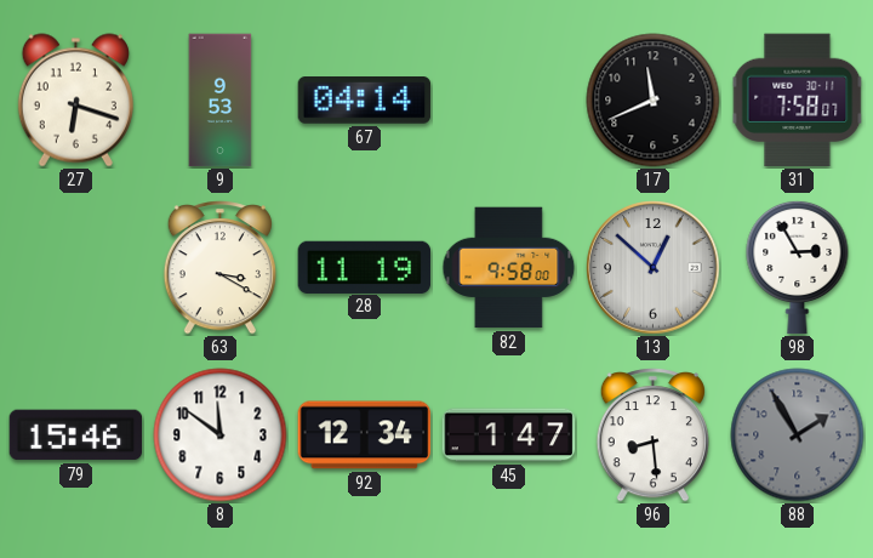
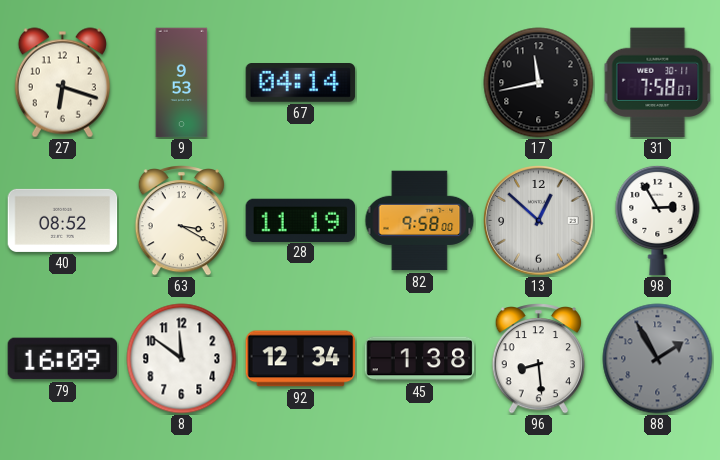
17: 11:41 -> 11:43
40: none -> 08:52
79: 15:46 -> 16:09
45: 1:47 -> 1:38
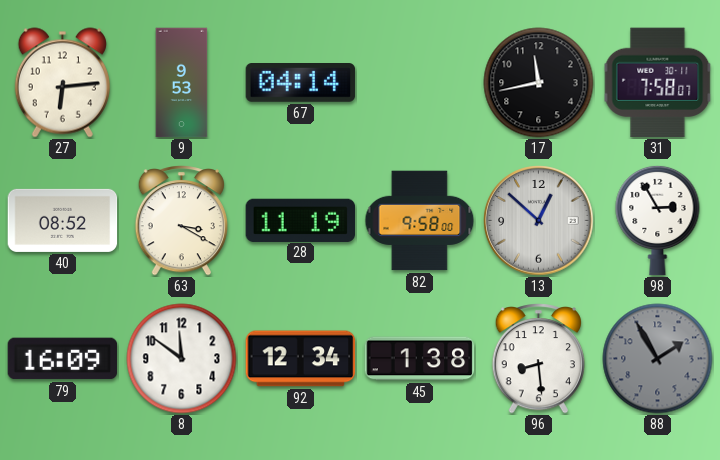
27: 6:18 -> 6:14
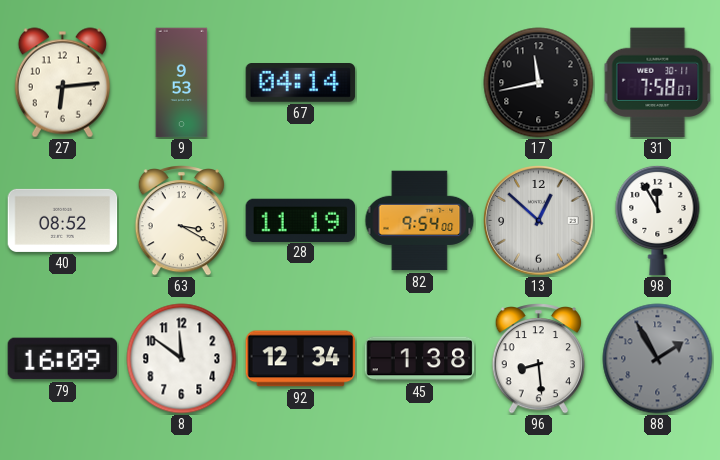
82: 9:58 -> 9:54
98: 2:55 -> 11:55
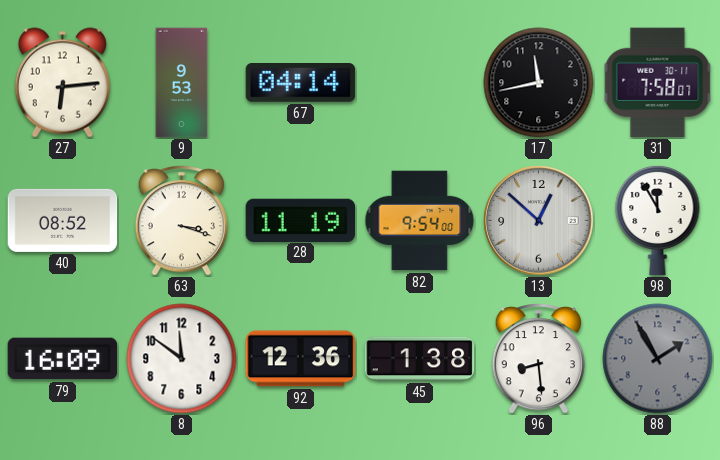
63: 3:20 -> 3:18
92: 12:34 -> 12:36
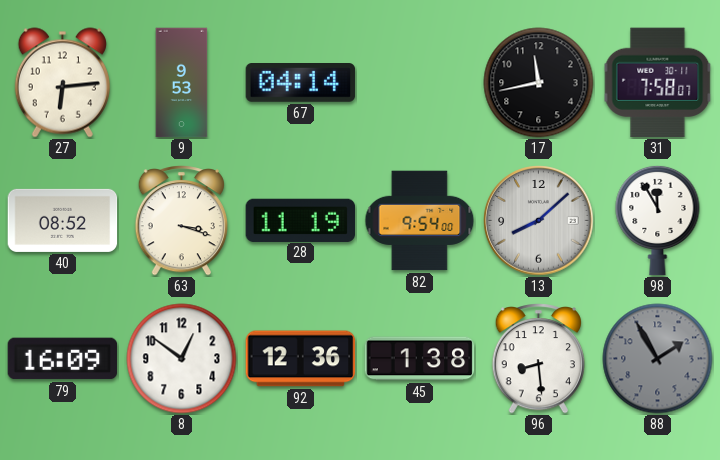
13: 12:52 -> 8:08
8: 11:51 -> 12:51
